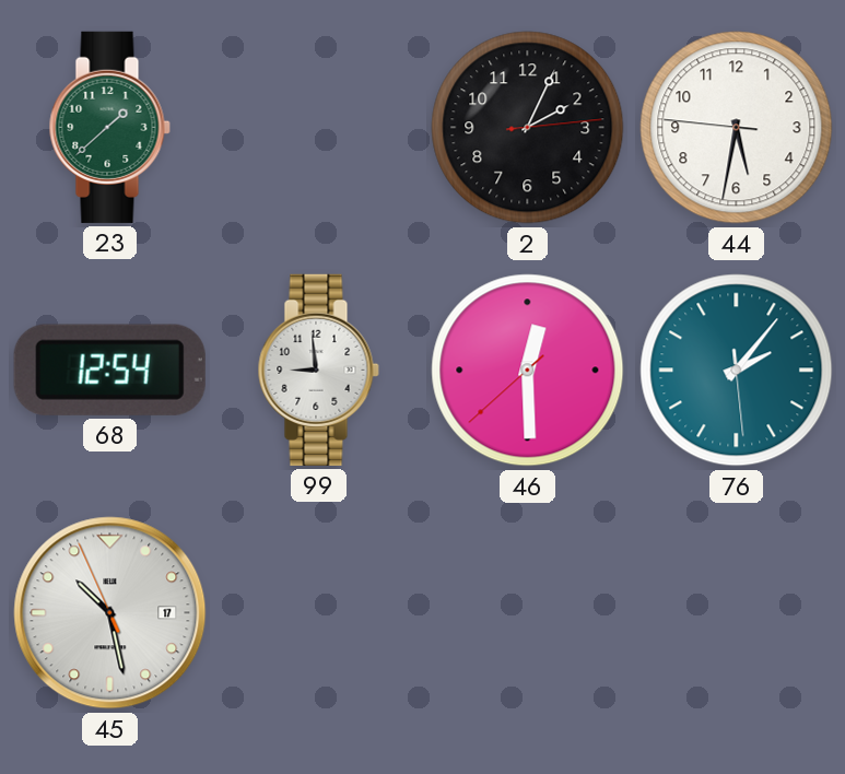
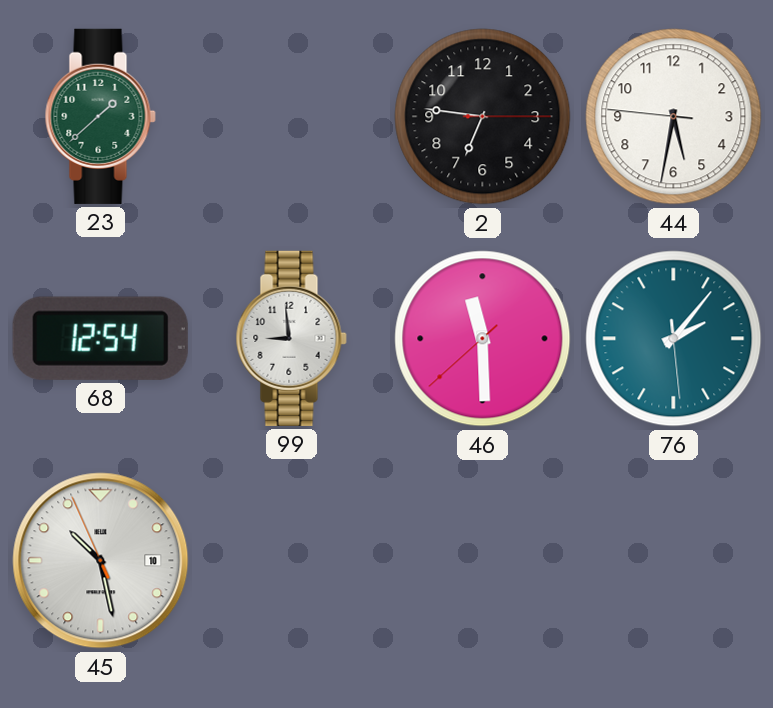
2: 2:04 -> 6:46
46: 12:29 -> 11:29
45 date: 17 -> 10
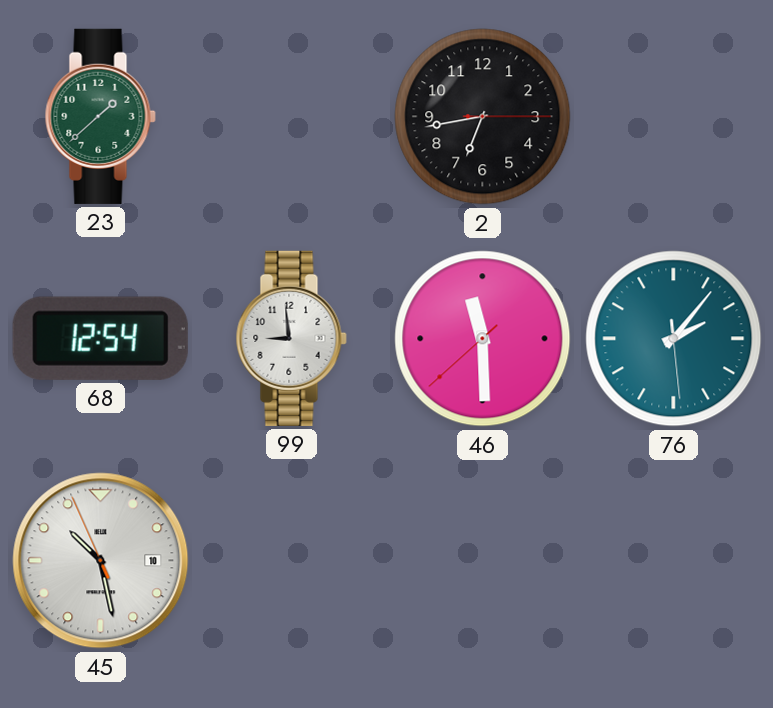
2: 6:46 -> 6:43
44: 5:31 -> none
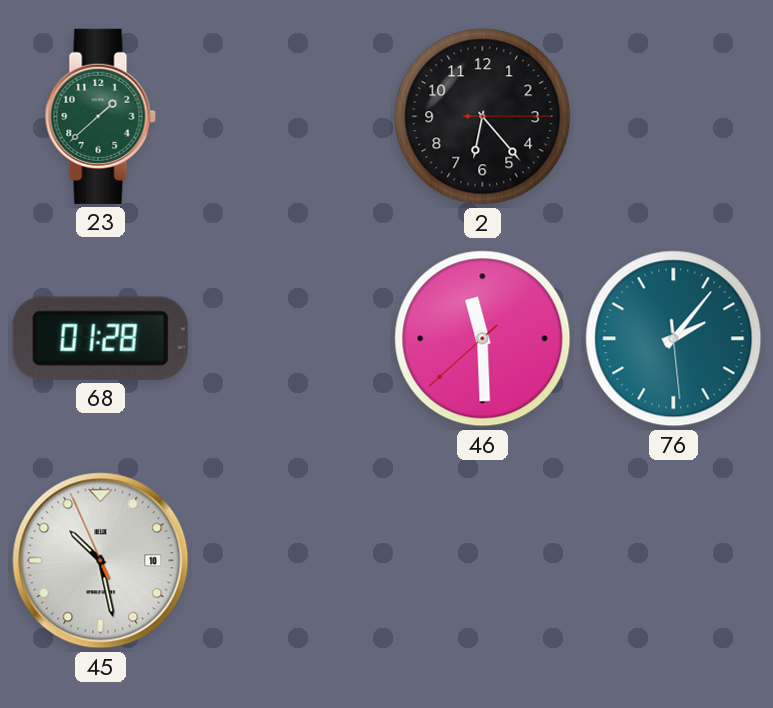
2: 6:43 -> 6:23
68: 12:54 -> 01:28
99: 8:59 -> none
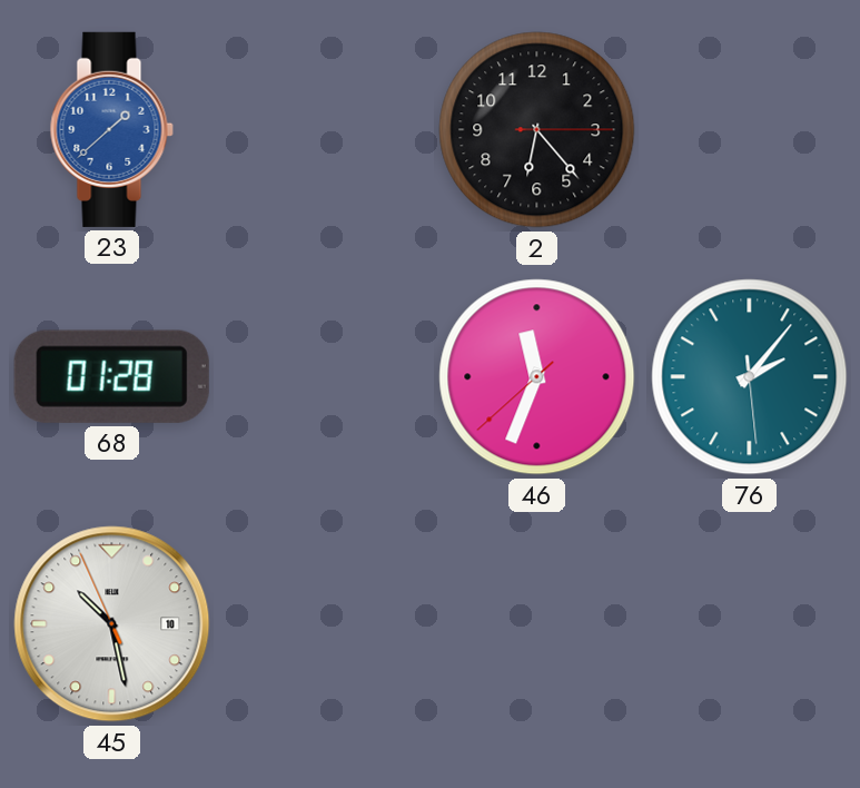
23 dial: green -> blue
46: 11:29 -> 11:33
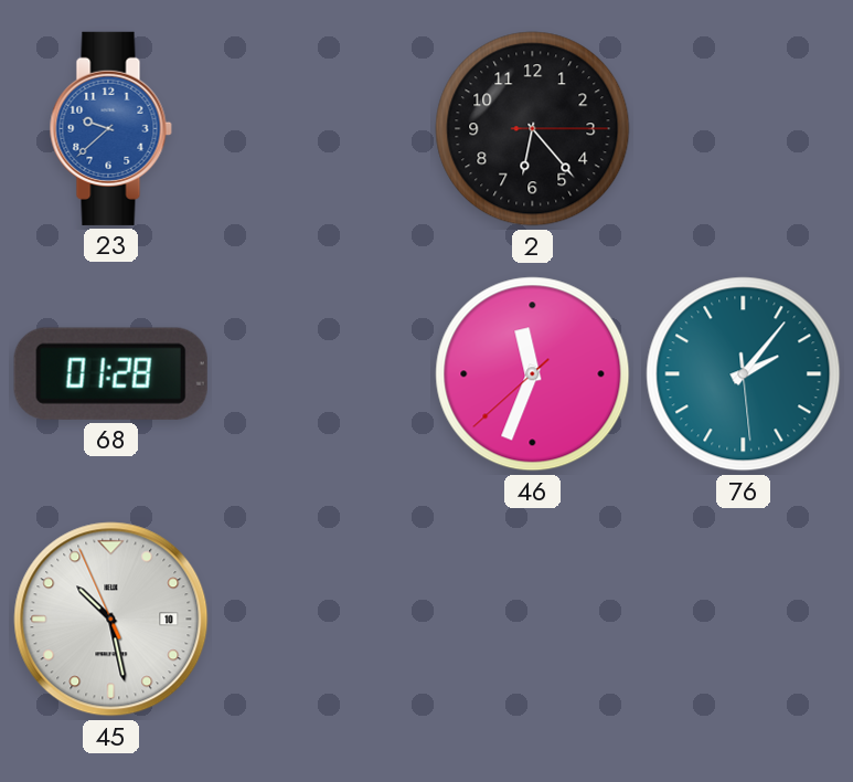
23: 1:38 -> 9:38
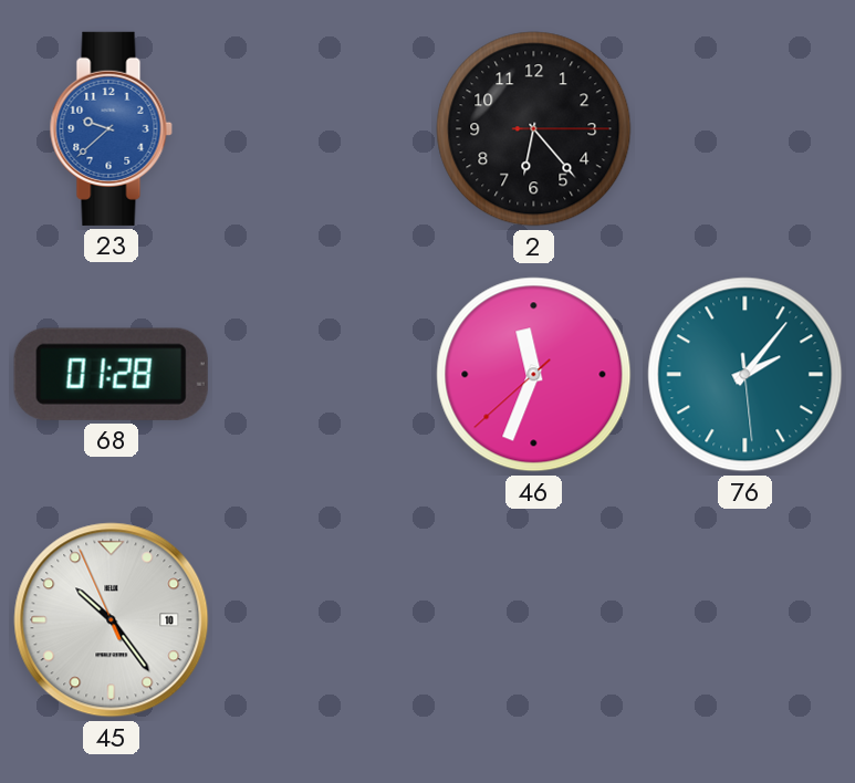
45: 10:27 -> 10:23
